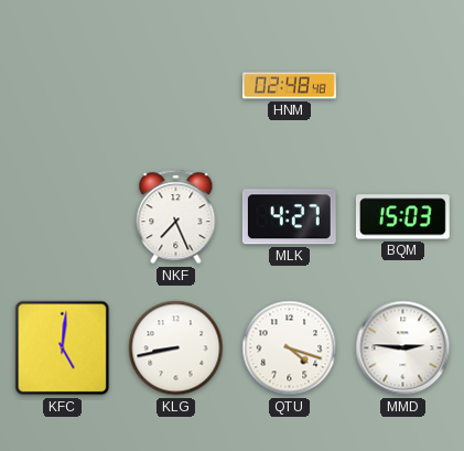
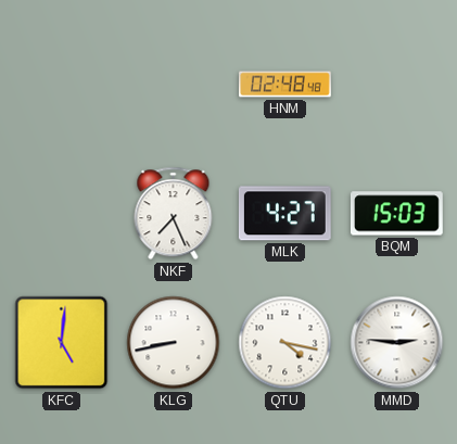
QTU: 4:18 -> 4:17
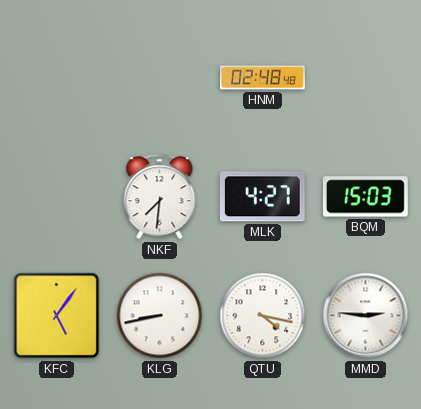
NKF: 7:26 -> 7:31
KFC: 5:01 -> 5:06
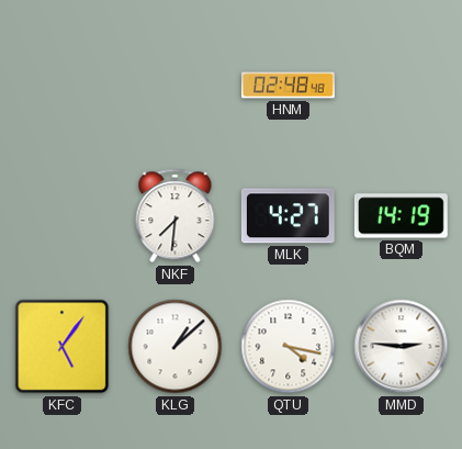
BQM: 15:03 -> 14:19
KLG: 8:43 -> 1:08
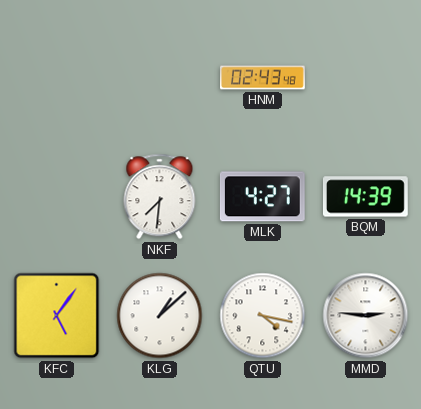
HNM: 02:48 -> 02:43
BQM: 14:19 -> 14:39
